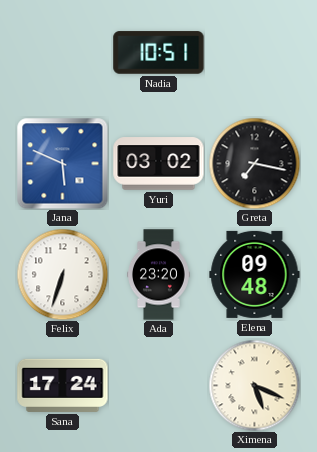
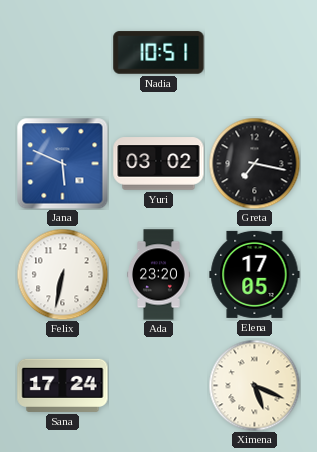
Felix: 6:33 -> 6:32
Elena: 09:48 -> 17:05
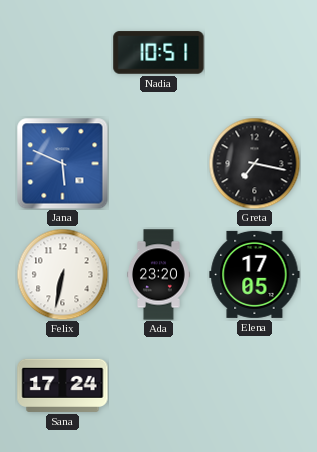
Yuri: 03:02 -> none
Ximena: 5:19 -> none
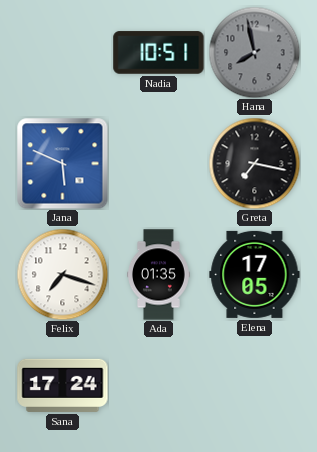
Hana: none -> 7:58
Felix: 6:32 -> 7:18
Ada: 23:20 -> 01:35
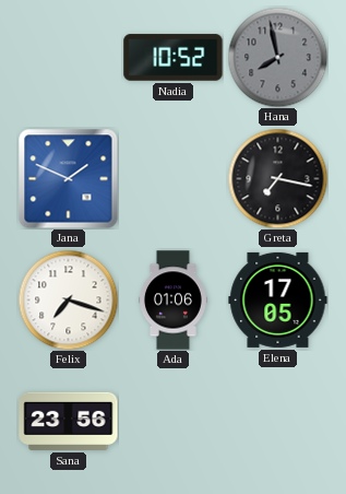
Nadia: 10:51 -> 10:52
Jana: 5:49 -> 1:49
Ada: 01:35 -> 01:06
Sana: 17:24 -> 23:56
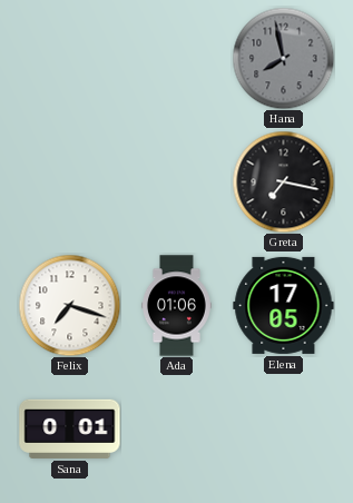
Nadia: 10:52 -> none
Jana: 1:49 -> none
Sana: 23:56 -> 0:01
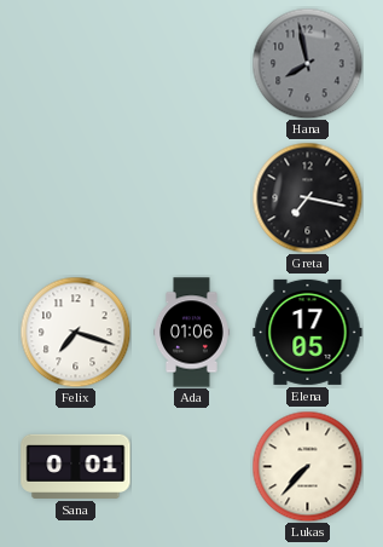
Lukas: none -> 7:37
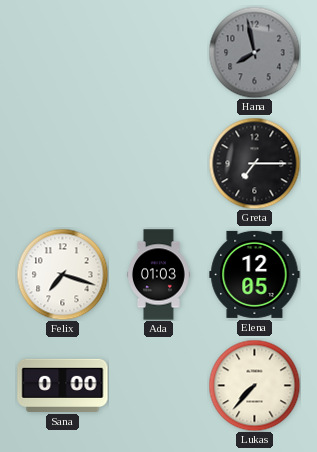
Greta: 7:17 -> 7:15
Ada: 01:06 -> 01:03
Elena: 17:05 -> 12:05
Sana: 0:01 -> 0:00
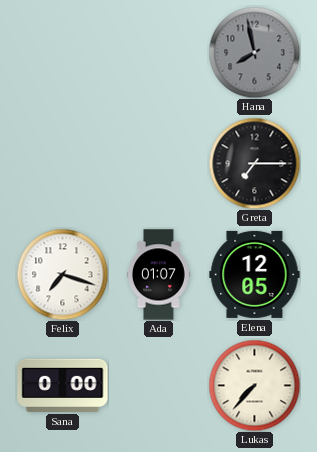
Ada: 01:03 -> 01:07
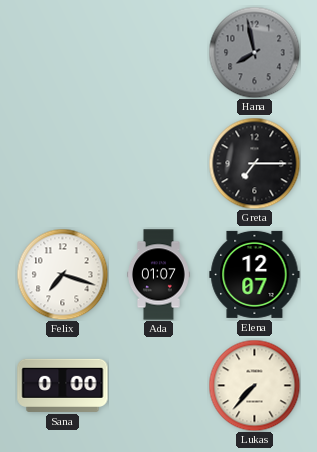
Elena: 12:05 -> 12:07
